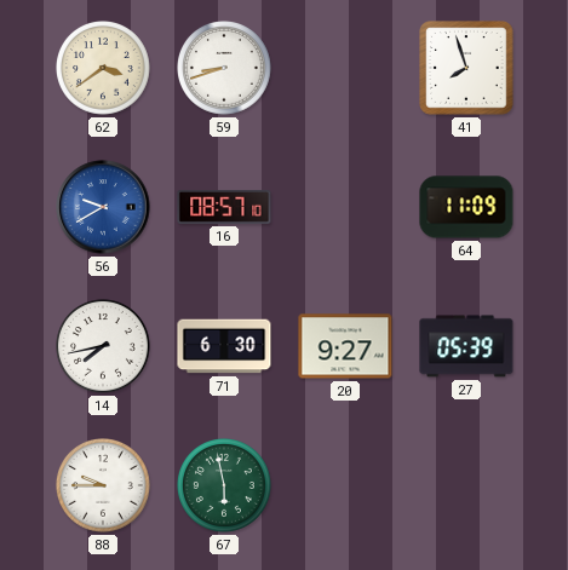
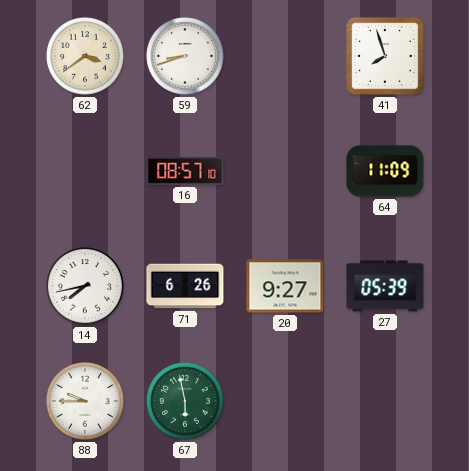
56: 9:40 -> none
71: 6:30 -> 6:26
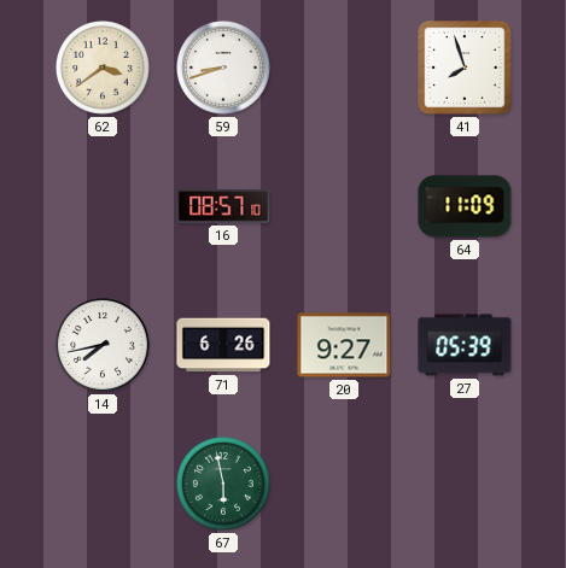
88: 9:45 -> none
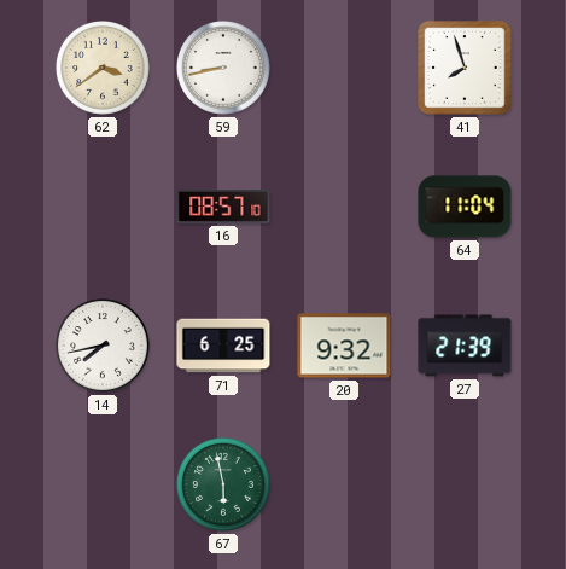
59: 8:42 -> 8:43
64: 11:09 -> 11:04
71: 6:26 -> 6:25
20: 9:27 -> 9:32
27: 05:39 -> 21:39
